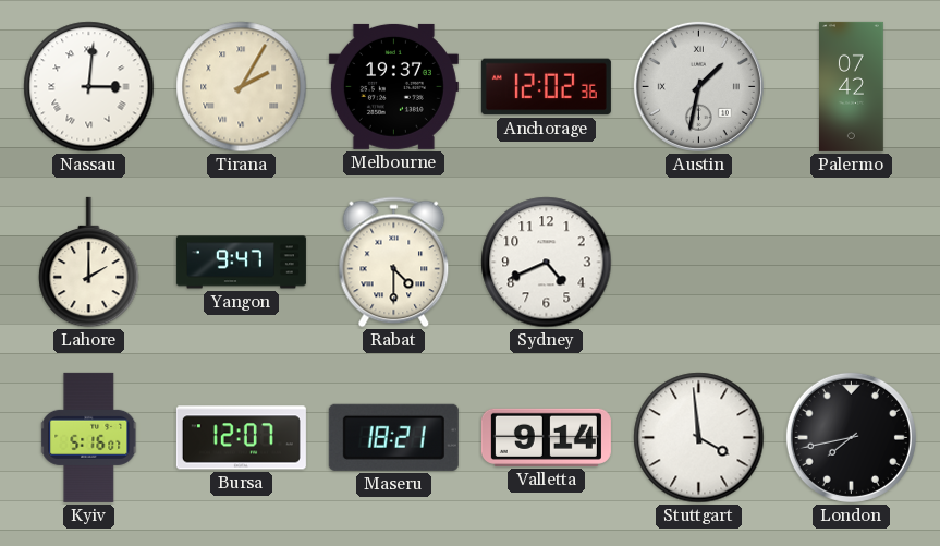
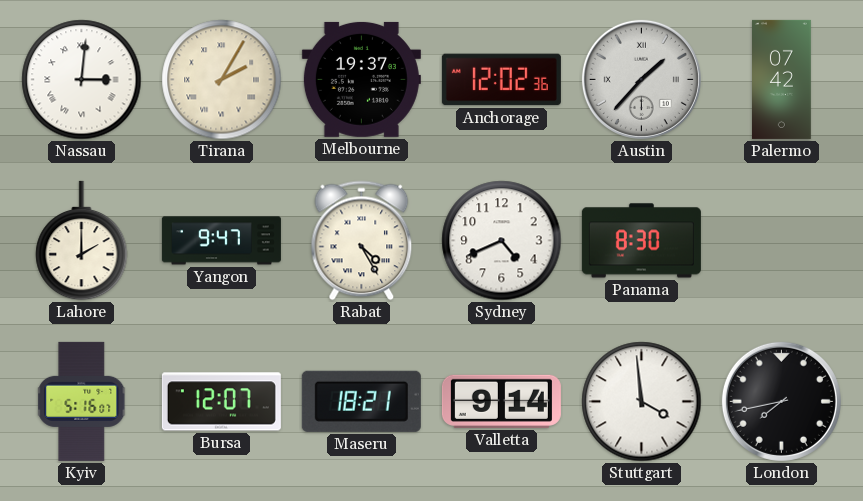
Austin: 1:32 -> 1:37
Rabat: 4:30 -> 4:25
Panama: none -> 8:30
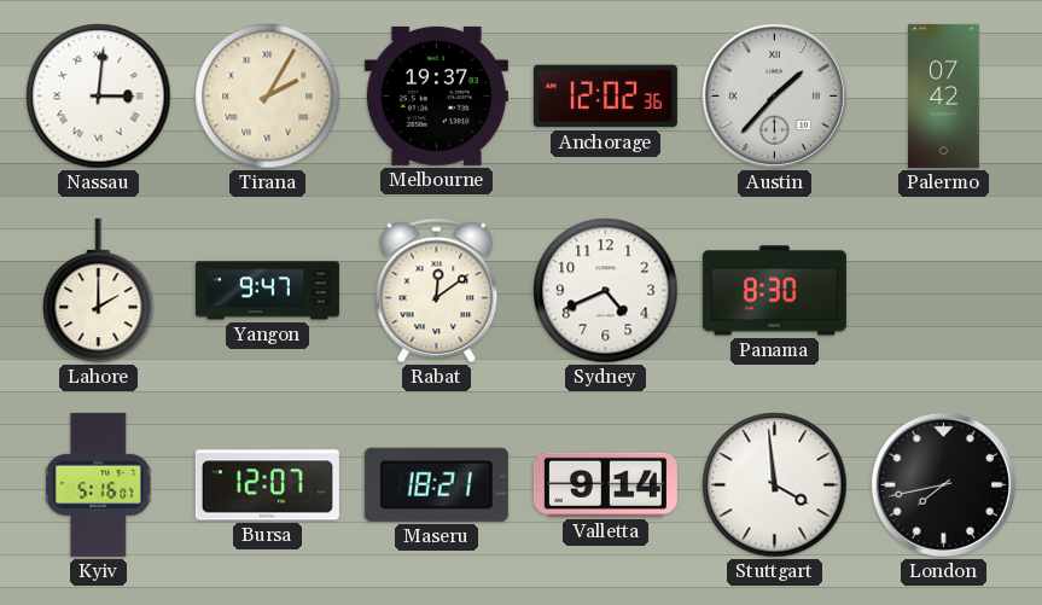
Rabat: 4:25 -> 12:09
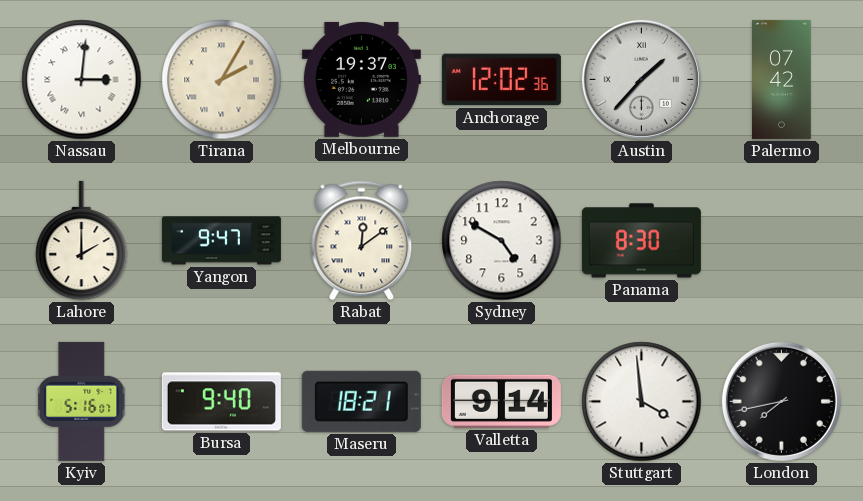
Sydney: 4:41 -> 4:50
Bursa: 12:07 -> 9:40
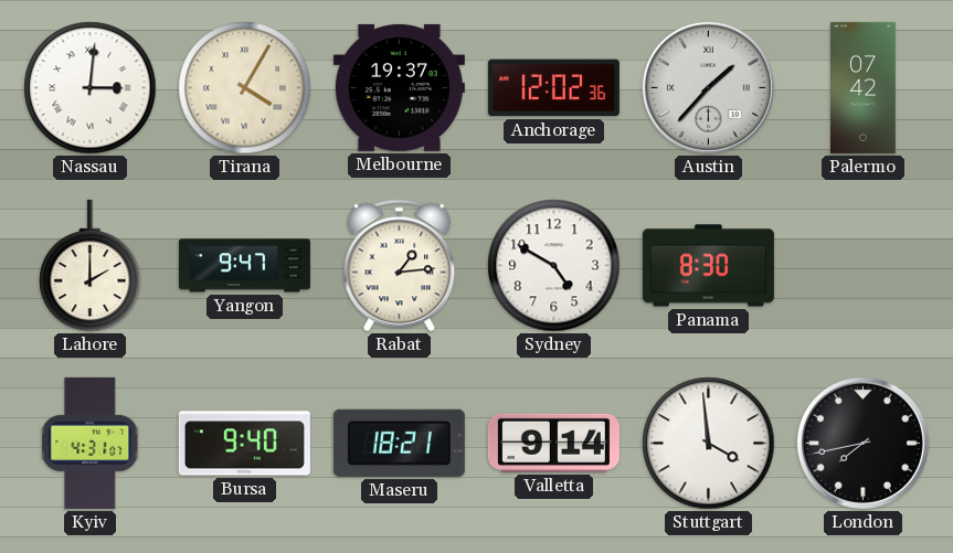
Tirana: 2:05 -> 4:05
Rabat: 12:09 -> 1:14
Kyiv: 5:16 -> 4:31
